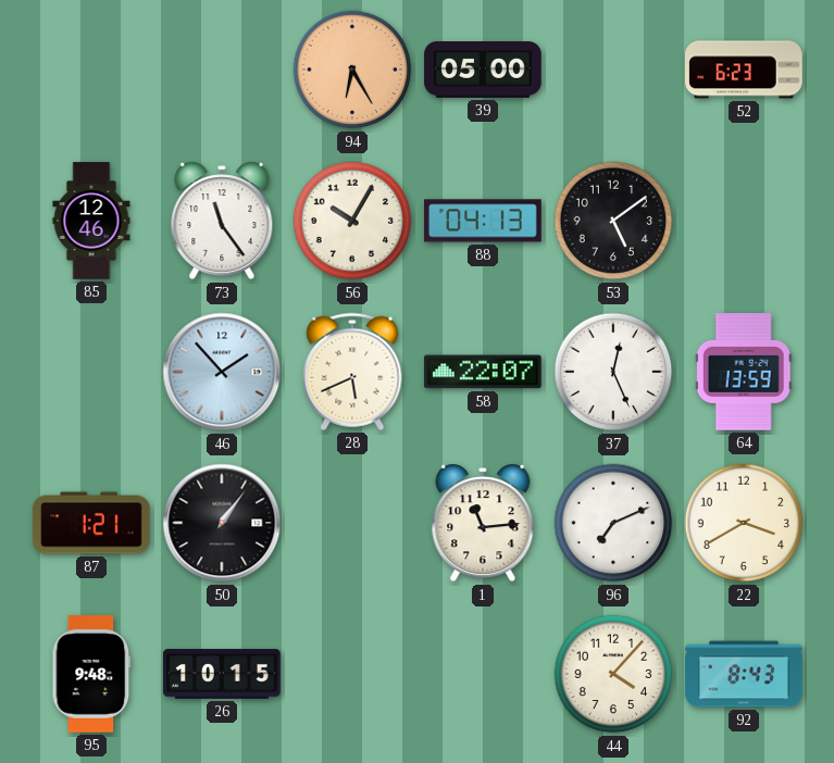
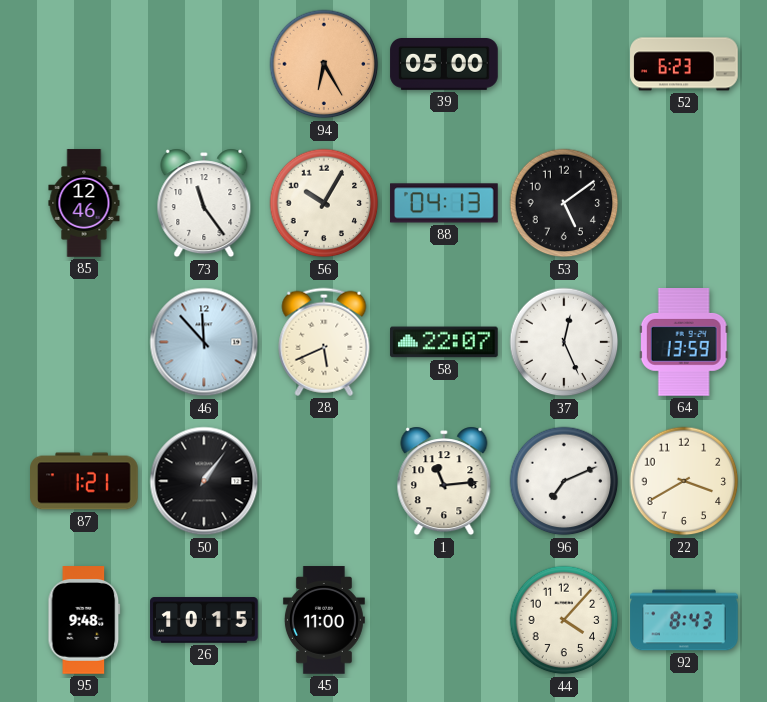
46: 1:53 -> 11:53
45: none -> 11:00
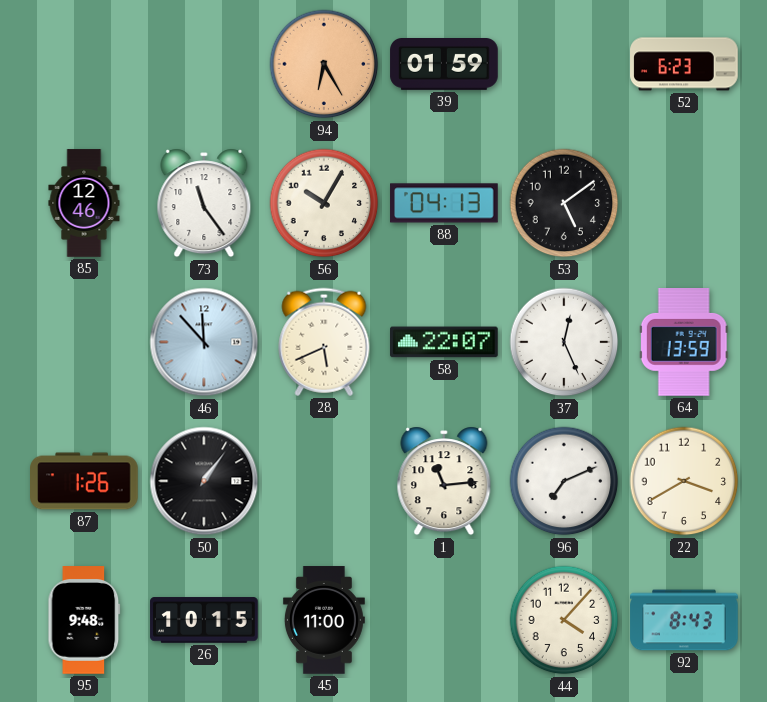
39: 05:00 -> 01:59
87: 1:21 -> 1:26
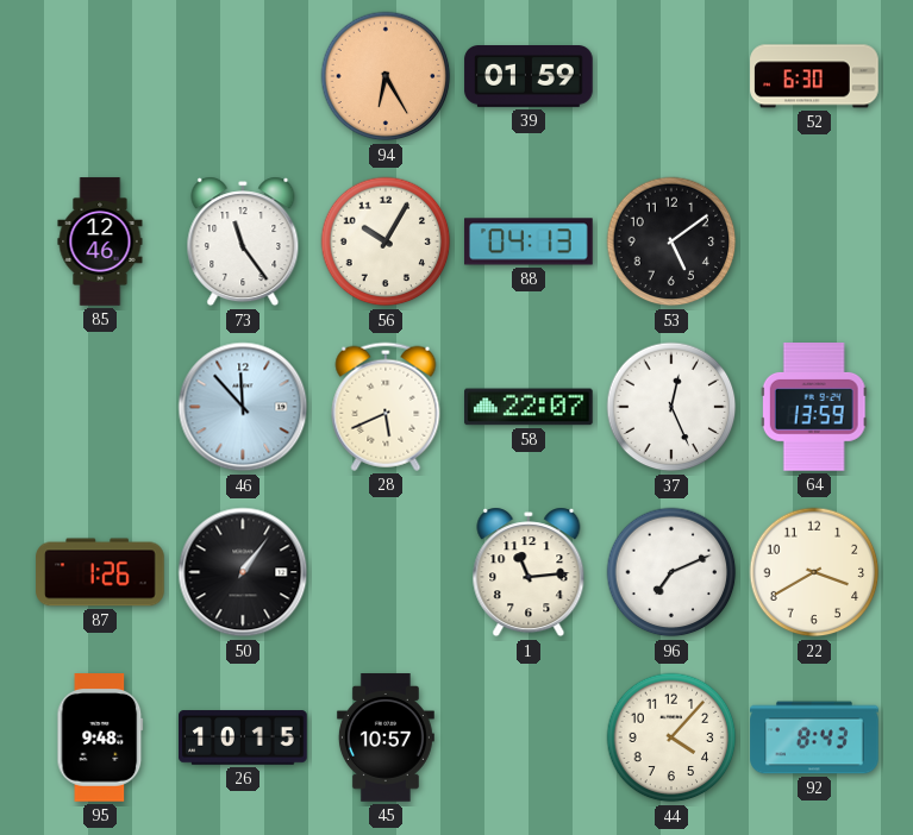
52: 6:23 -> 6:30
45: 11:00 -> 10:57
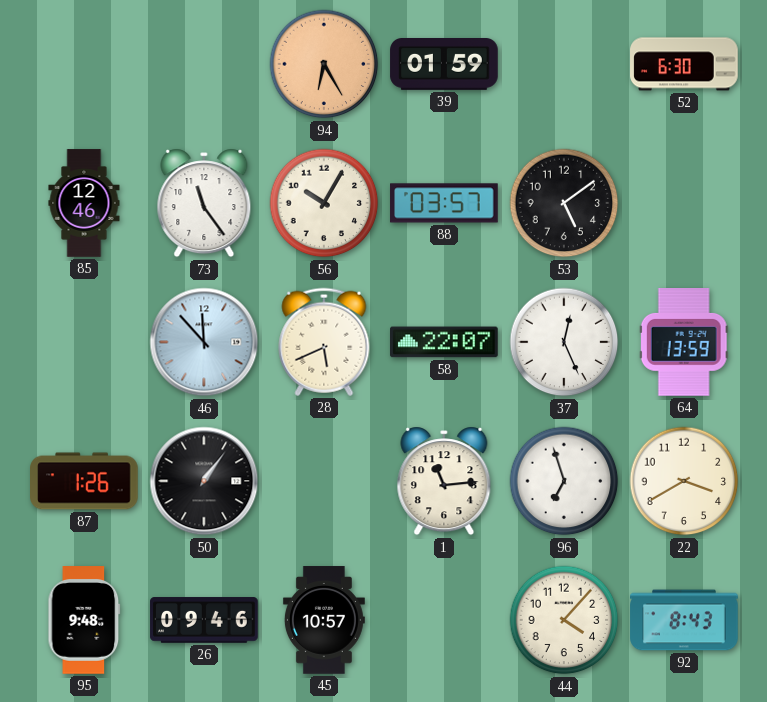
88: 04:13 -> 03:57
96: 7:11 -> 6:57
26: 10:15 -> 09:46
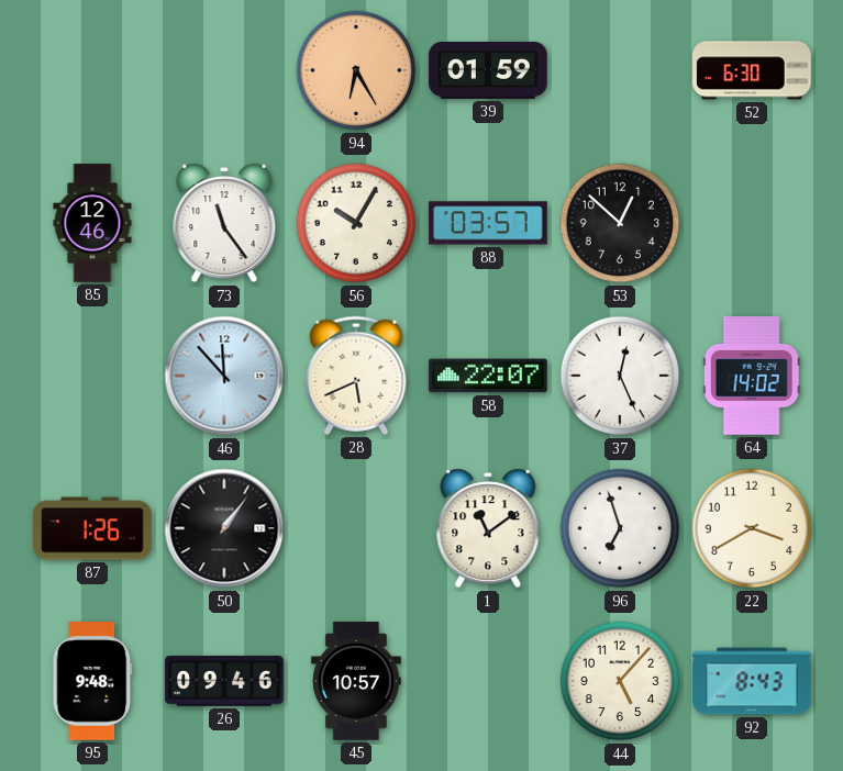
53: 5:09 -> 12:52
64: 13:59 -> 14:02
1: 11:14 -> 11:09
44: 4:07 -> 5:07
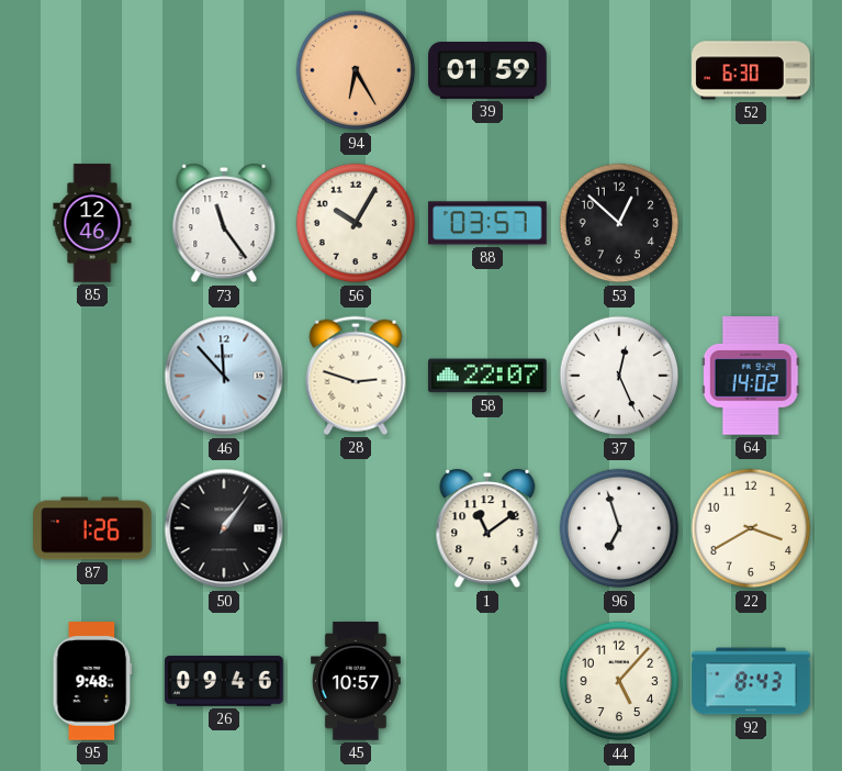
28: 5:41 -> 2:48
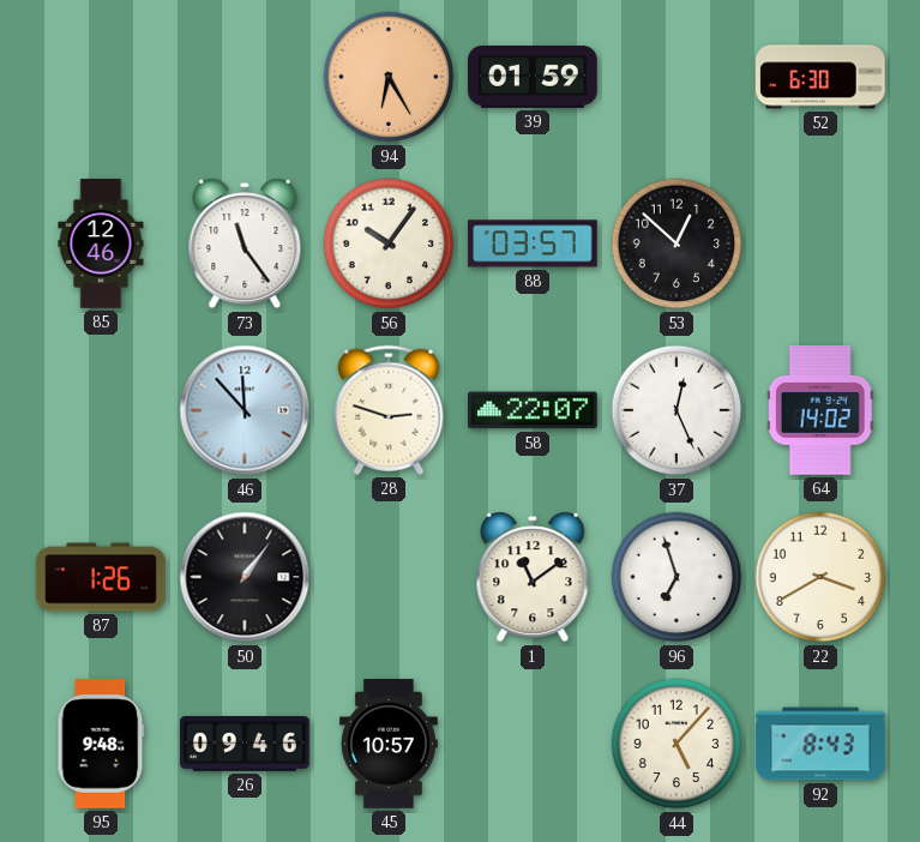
56: 10:05 -> 10:06
